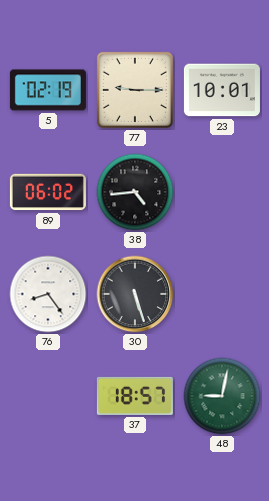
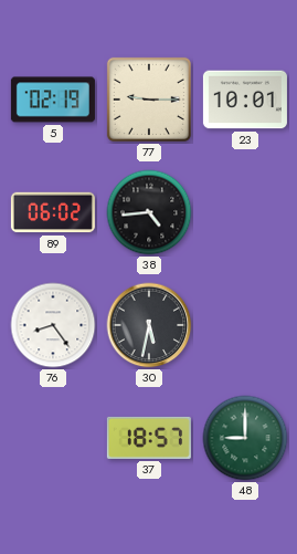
30: 5:27 -> 5:32
48: 9:02 -> 9:00
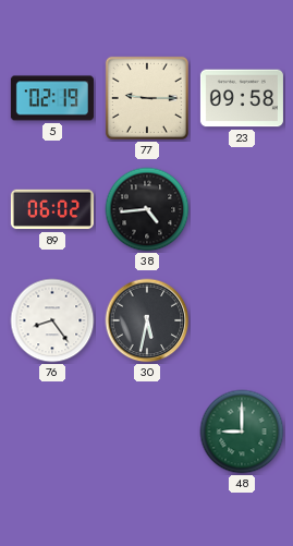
23: 10:01 -> 09:58
37: 18:57 -> none
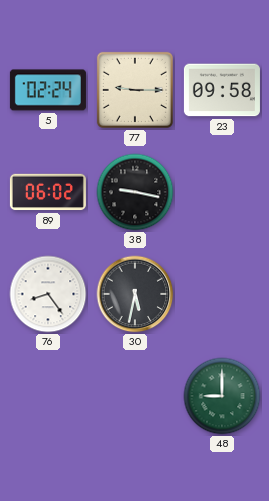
5: 02:19 -> 02:24
38: 4:44 -> 9:17
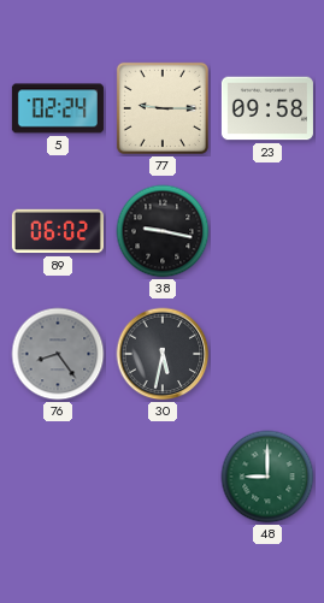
76 dial: white -> grey
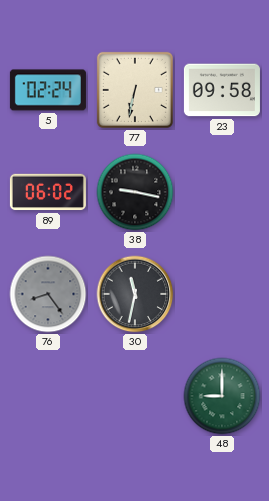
77: 9:15 -> 6:32
30: 5:32 -> 11:32
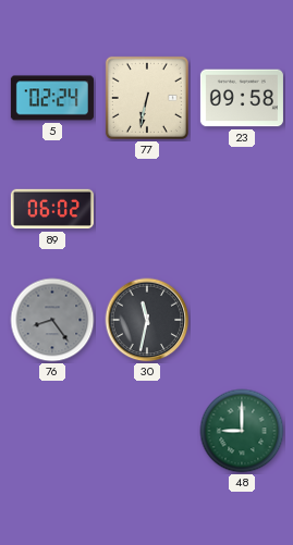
38: 9:17 -> none
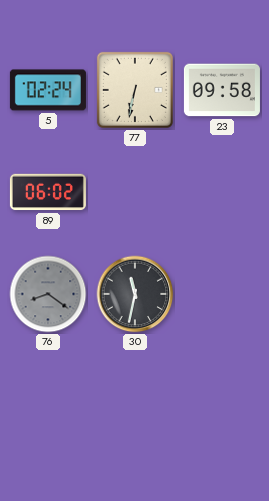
76: 8:24 -> 8:21
48: 9:00 -> none
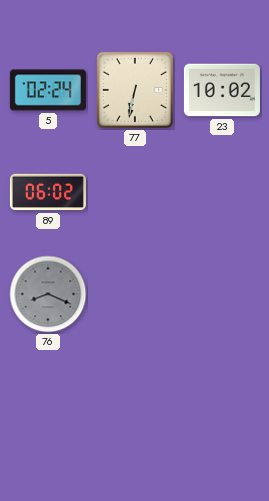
23: 09:58 -> 10:02
76: 8:21 -> 8:19
30: 11:32 -> none
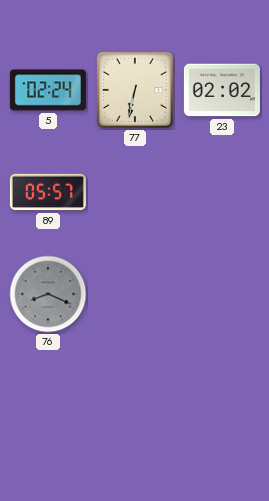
23: 10:02 -> 02:02
89: 06:02 -> 05:57
